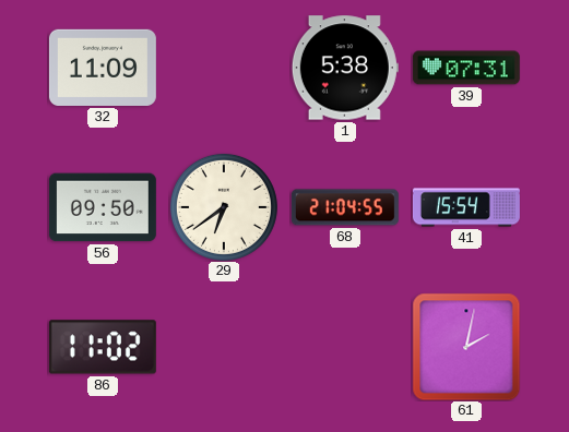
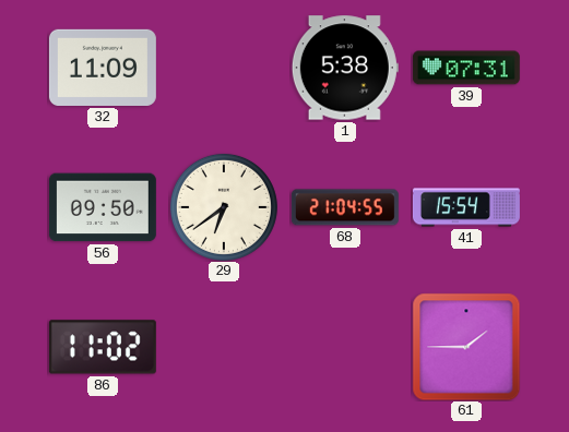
61: 2:02 -> 1:45
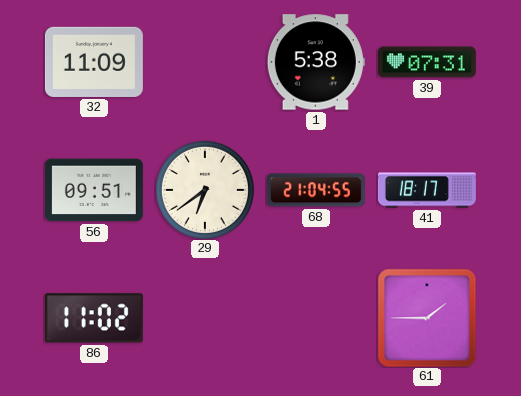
56: 09:50 -> 09:51
41: 15:54 -> 18:17
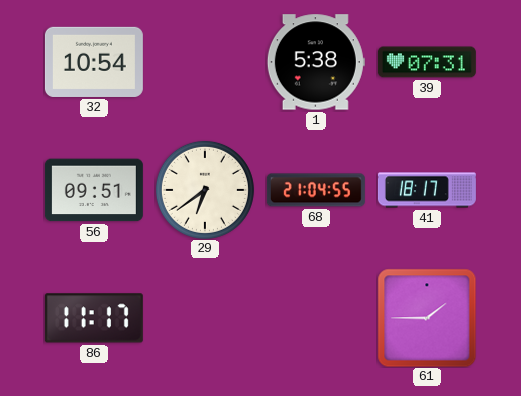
32: 11:09 -> 10:54
86: 11:02 -> 11:17
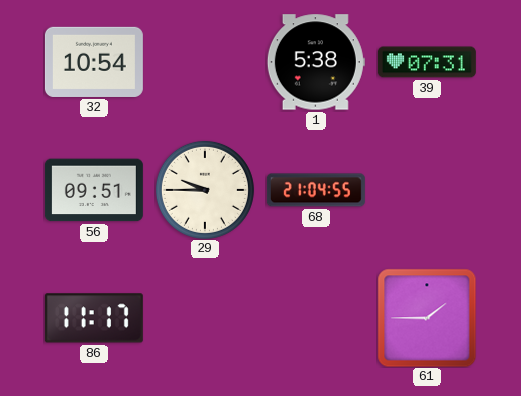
29: 6:39 -> 9:45
41: 18:17 -> none
